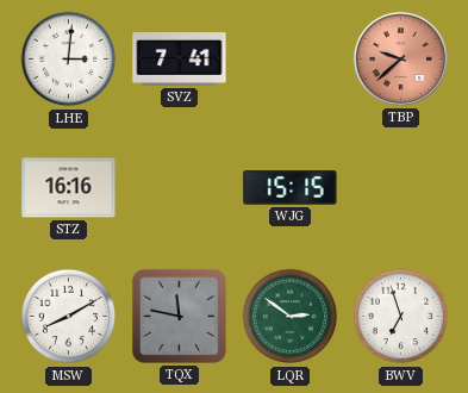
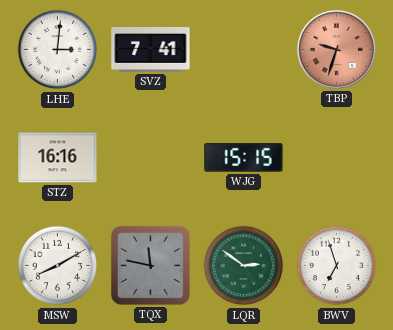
TBP: 9:38 -> 9:33
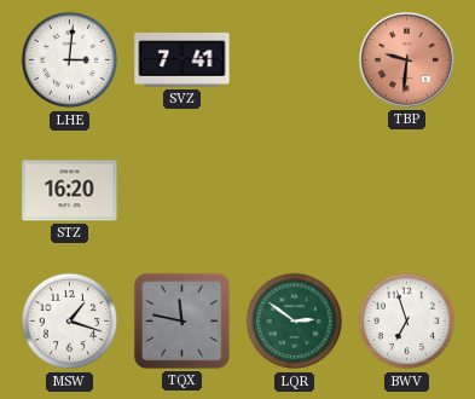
TBP: 9:33 -> 9:31
STZ: 16:16 -> 16:20
WJG: 15:15 -> none
MSW: 8:10 -> 1:18
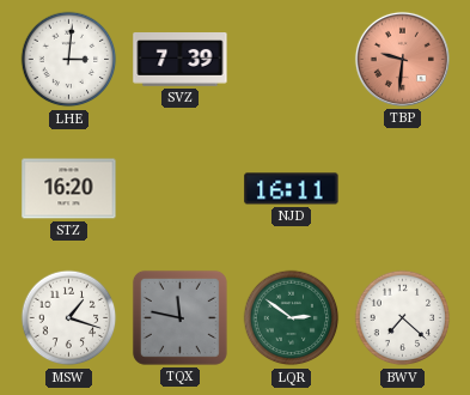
SVZ: 7:41 -> 7:39
NJD: none -> 16:11
BWV: 6:57 -> 7:22
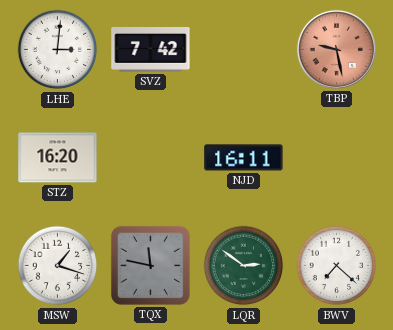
SVZ: 7:39 -> 7:42
TBP: 9:31 -> 9:28
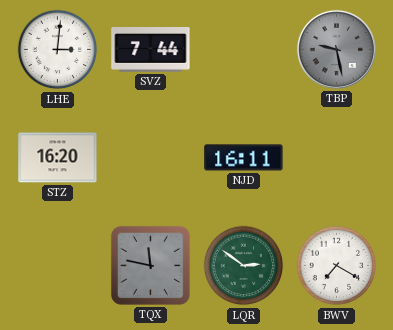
SVZ: 7:42 -> 7:44
TBP dial: salmon -> grey
MSW: 1:18 -> none
BWV: 7:22 -> 7:20
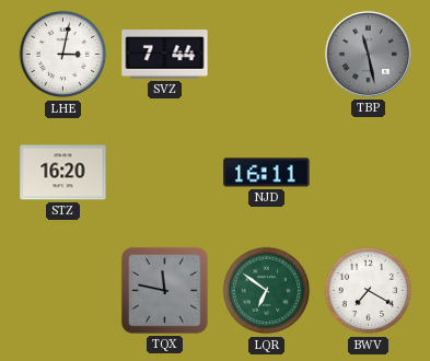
LHE: 3:01 -> 3:02
TBP: 9:28 -> 11:28
LQR: 2:51 -> 6:51
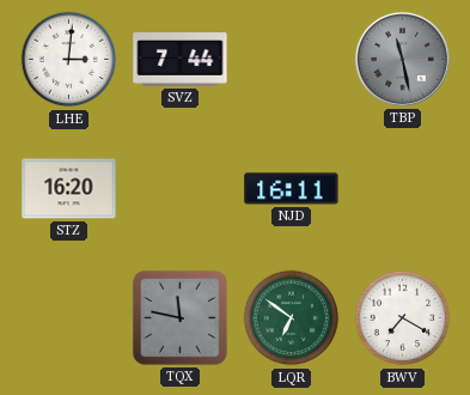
LHE: 3:02 -> 3:01
